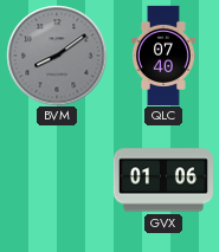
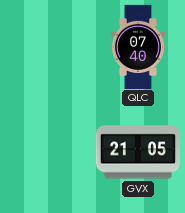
BVM: 8:09 -> none
GVX: 01:06 -> 21:05
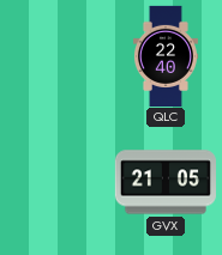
QLC: 07:40 -> 22:40
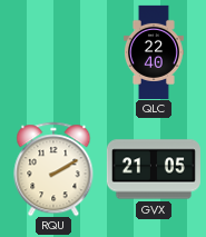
RQU: none -> 2:10
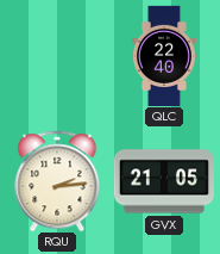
RQU: 2:10 -> 2:14
